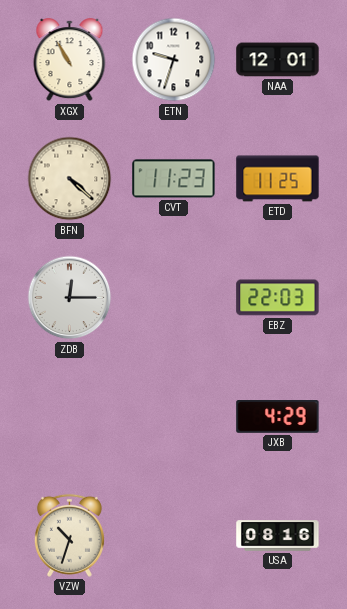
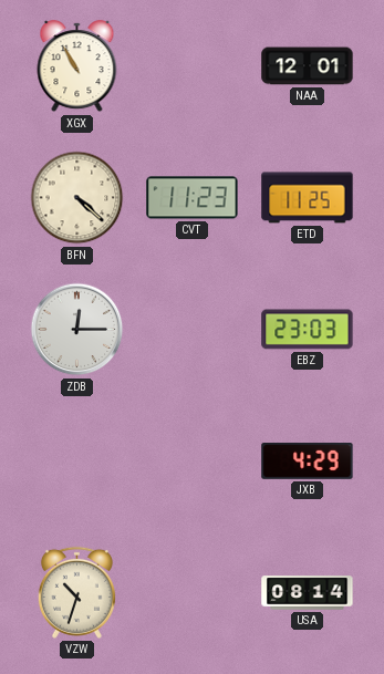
ETN: 9:33 -> none
EBZ: 22:03 -> 23:03
USA: 08:16 -> 08:14
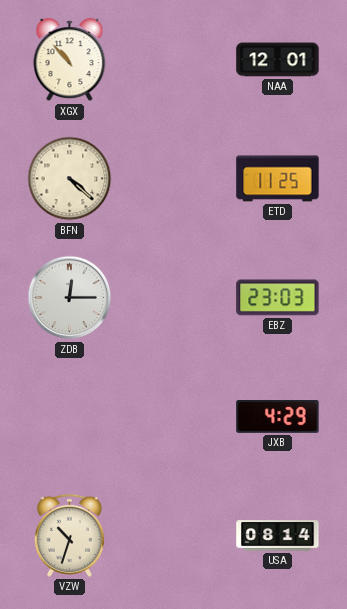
XGX: 10:55 -> 10:53
CVT: 11:23 -> none
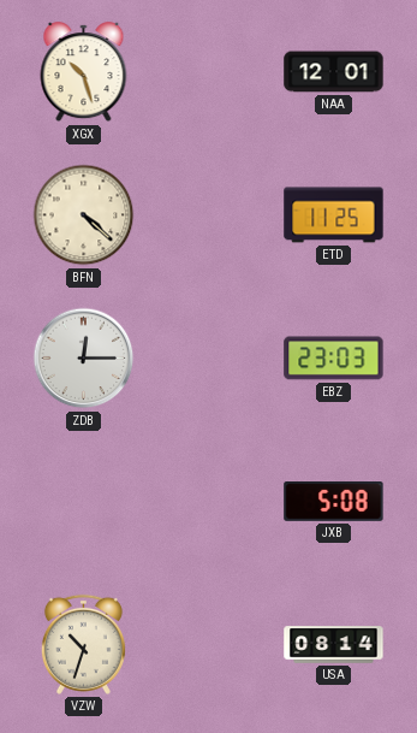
XGX: 10:53 -> 10:27
JXB: 4:29 -> 5:08
